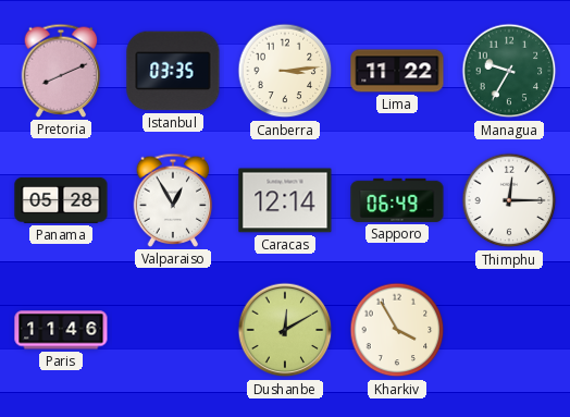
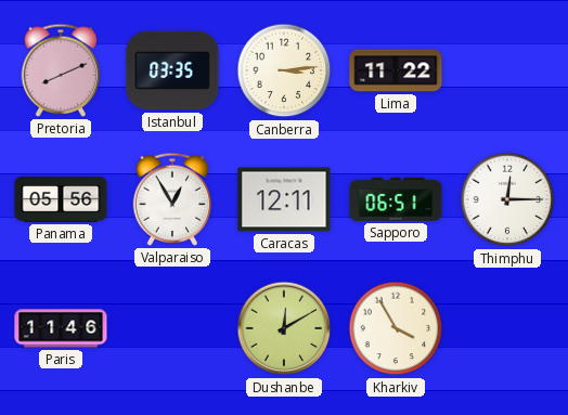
Managua: 9:35 -> none
Panama: 05:28 -> 05:56
Caracas: 12:14 -> 12:11
Sapporo: 06:49 -> 06:51
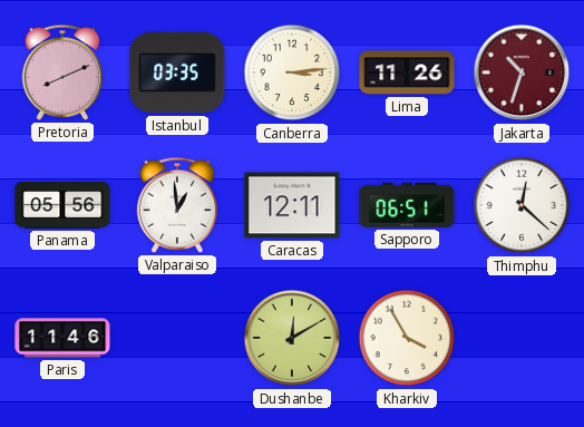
Lima: 11:22 -> 11:26
Jakarta: none -> 10:33
Valparaiso: 12:55 -> 12:59
Thimphu: 12:15 -> 12:22
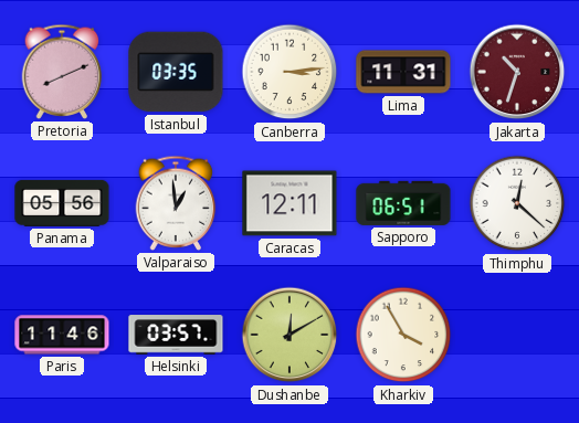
Lima: 11:26 -> 11:31
Helsinki: none -> 03:57
